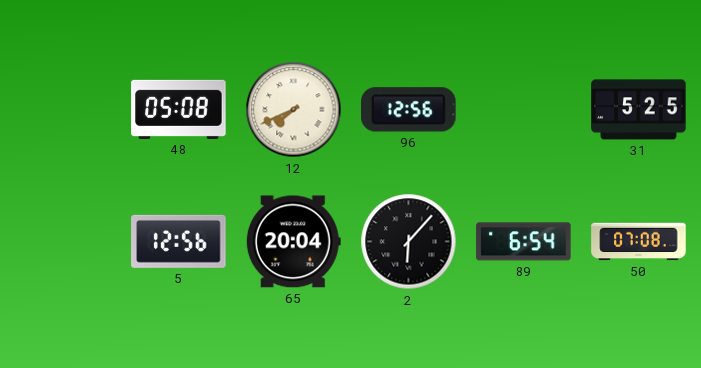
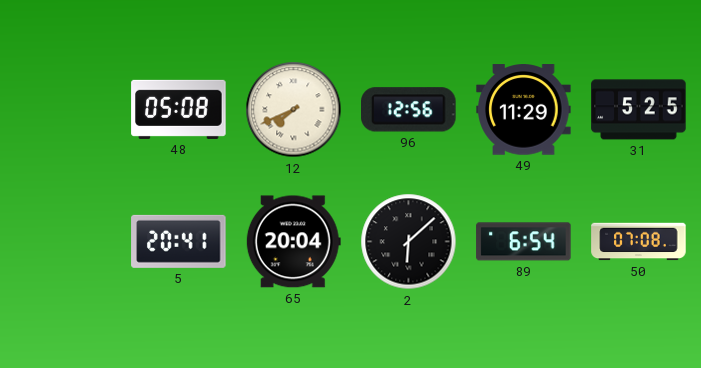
49: none -> 11:29
5: 12:56 -> 20:41
2: 6:07 -> 6:08
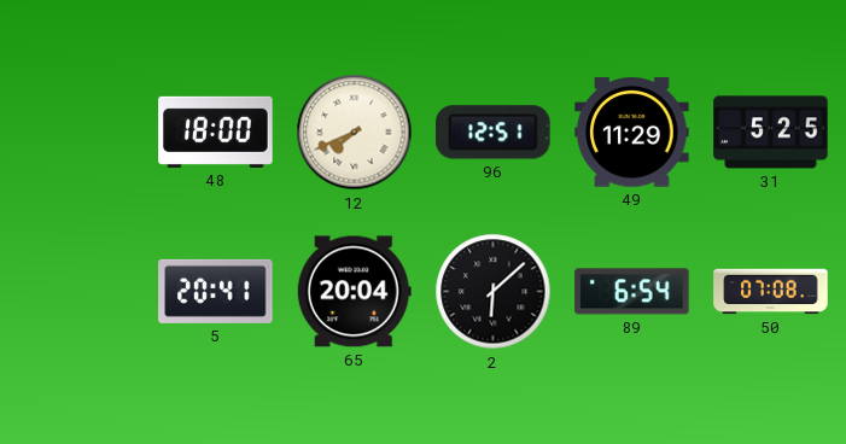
48: 05:08 -> 18:00
96: 12:56 -> 12:51
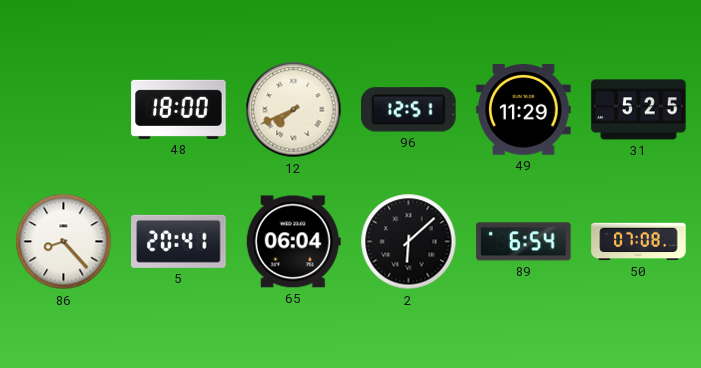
86: none -> 8:23
65: 20:04 -> 06:04
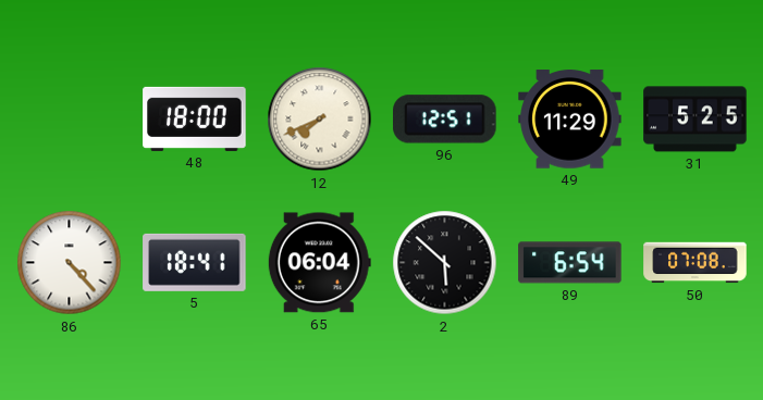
86: 8:23 -> 4:23
5: 20:41 -> 18:41
2: 6:08 -> 5:52
